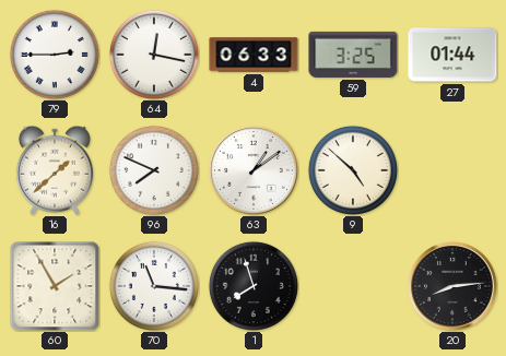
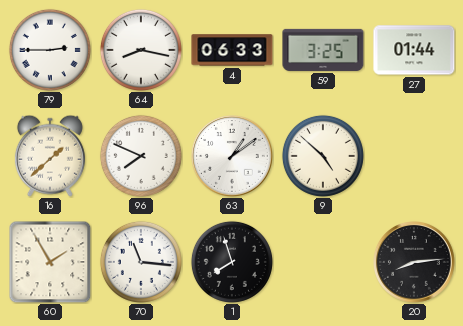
64: 12:17 -> 8:17
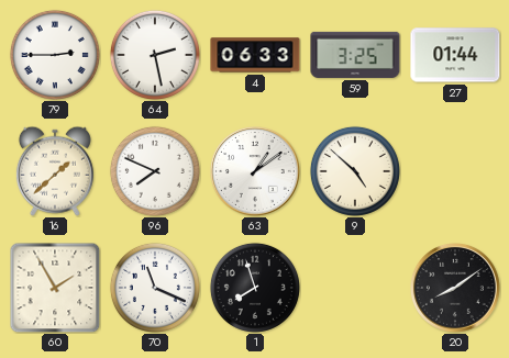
64: 8:17 -> 2:28
70: 11:16 -> 11:19
20: 8:14 -> 8:09
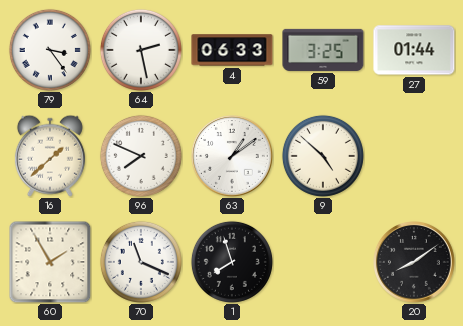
79: 2:45 -> 3:24
